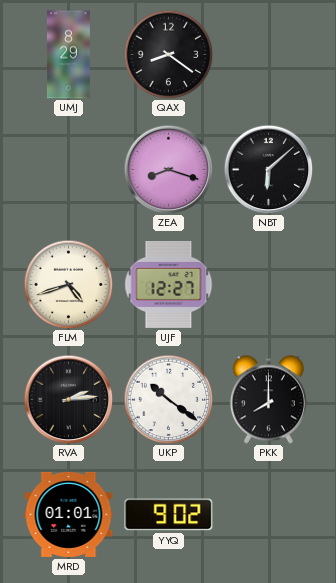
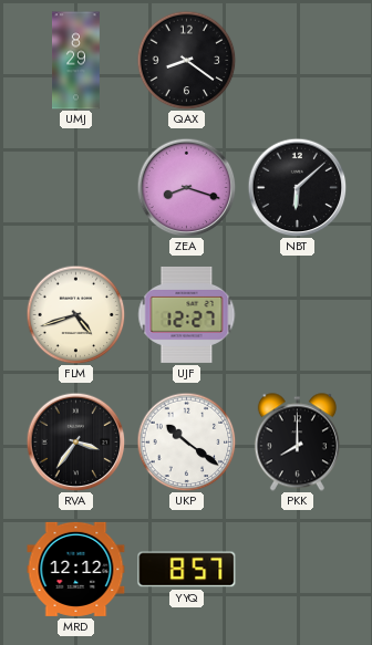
RVA: 2:14 -> 3:36
MRD: 01:01 -> 12:12
YYQ: 9:02 -> 8:57
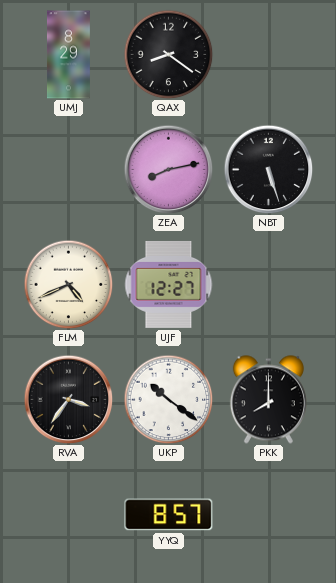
ZEA: 8:18 -> 8:13
NBT: 6:08 -> 5:27
FLM: 4:42 -> 4:41
MRD: 12:12 -> none
